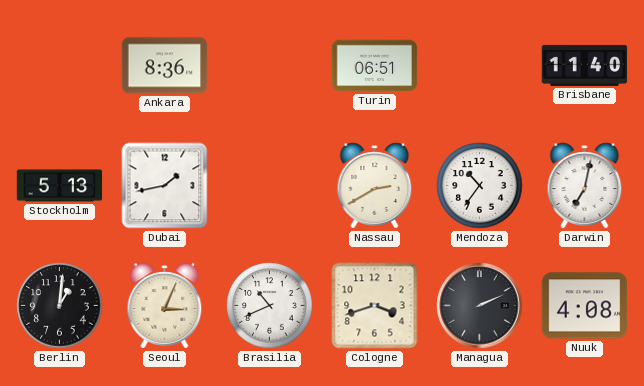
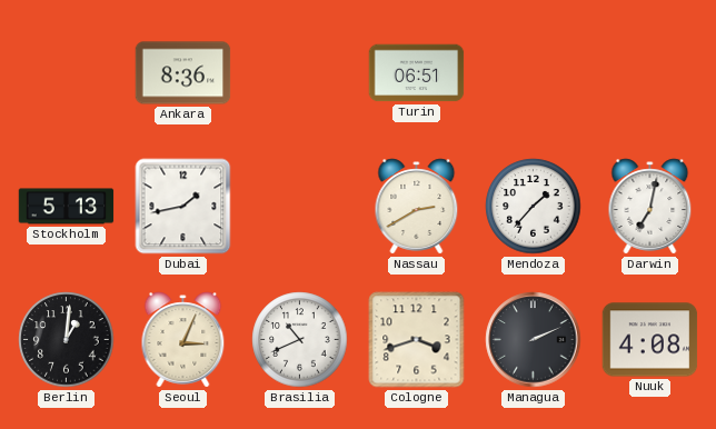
Brisbane: 11:40 -> none
Mendoza: 10:36 -> 1:37
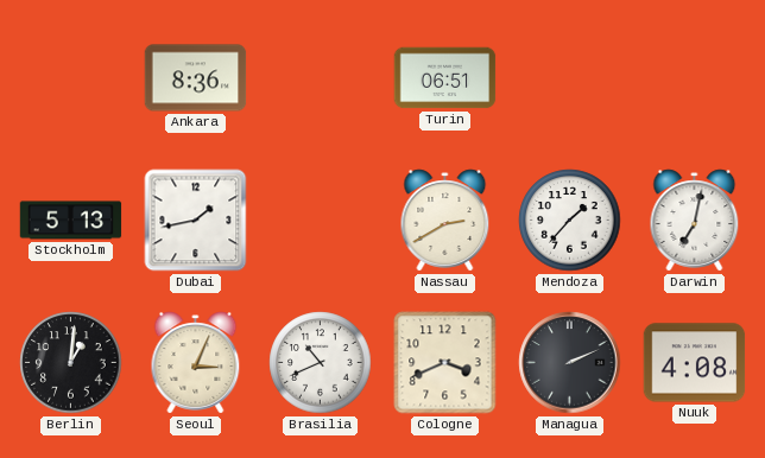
Cologne: 3:42 -> 3:41
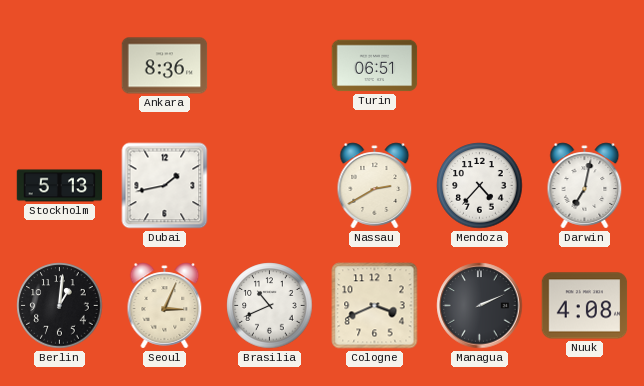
Mendoza: 1:37 -> 4:37
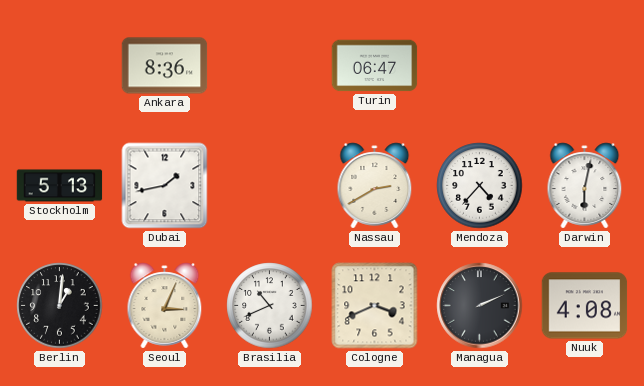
Turin: 06:51 -> 06:47
Darwin: 7:02 -> 6:02
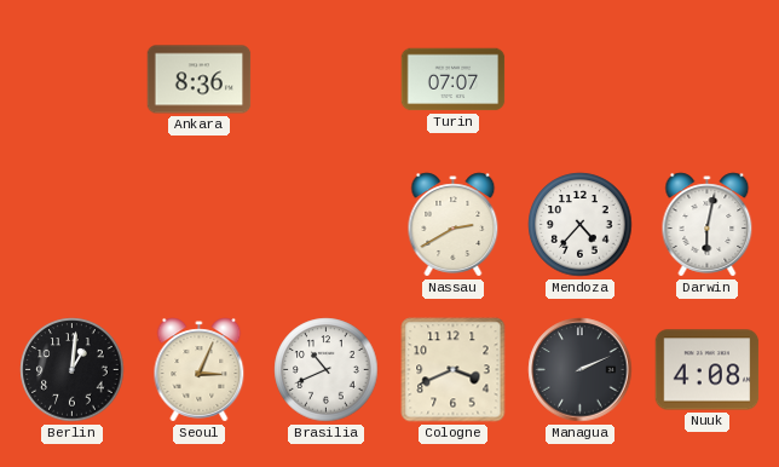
Turin: 06:47 -> 07:07
Stockholm: 5:13 -> none
Dubai: 1:43 -> none
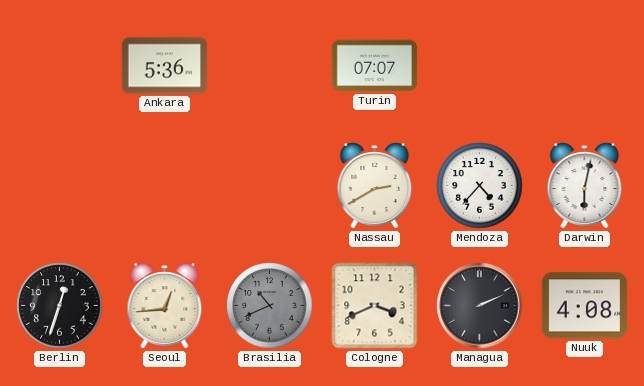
Ankara: 8:36 -> 5:36
Berlin: 1:01 -> 12:33
Seoul: 3:04 -> 12:44
Brasilia dial: white -> grey
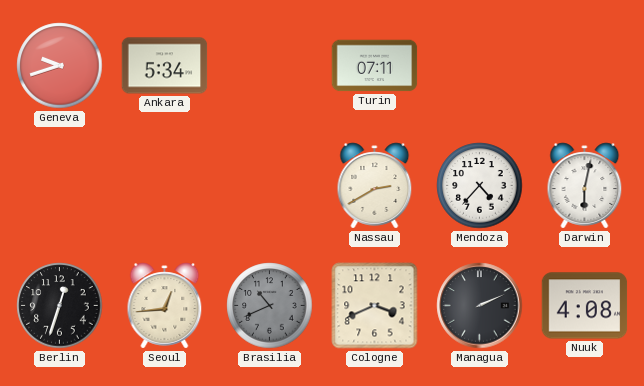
Geneva: none -> 9:42
Ankara: 5:36 -> 5:34
Turin: 07:07 -> 07:11
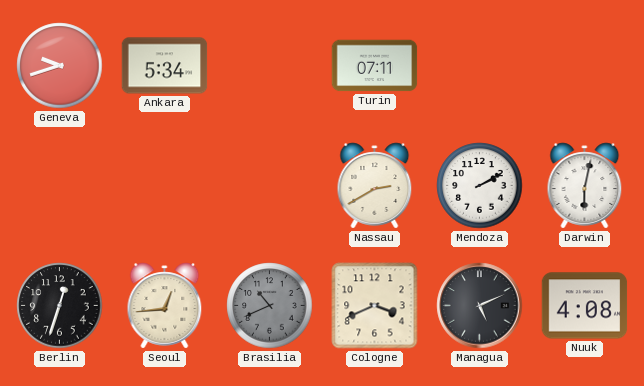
Mendoza: 4:37 -> 2:10
Managua: 2:11 -> 5:11
